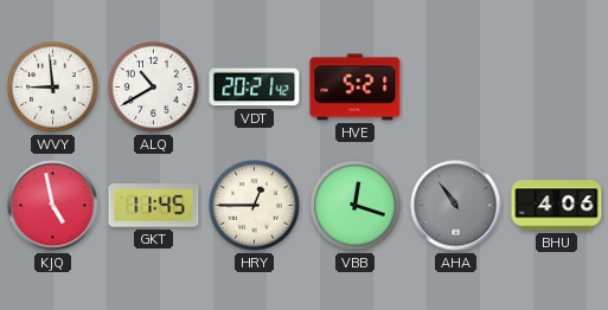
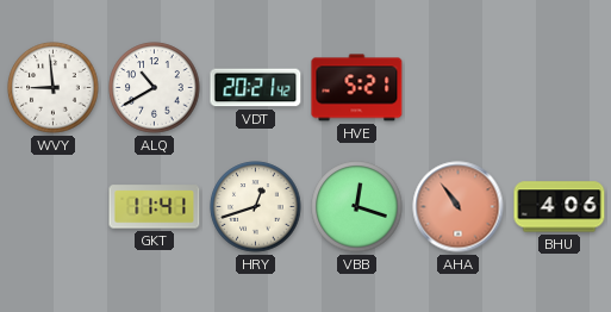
KJQ: 4:58 -> none
GKT: 11:45 -> 11:41
HRY: 12:45 -> 12:42
AHA dial: grey -> salmon
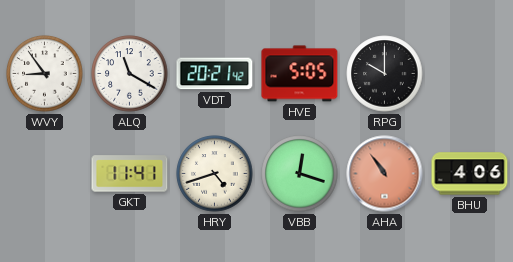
WVY: 8:59 -> 8:54
ALQ: 10:40 -> 11:20
HVE: 5:21 -> 5:05
RPG: none -> 10:00
HRY: 12:42 -> 4:42
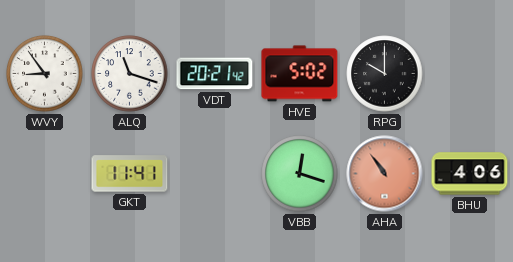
ALQ: 11:20 -> 11:18
HVE: 5:05 -> 5:02
HRY: 4:42 -> none
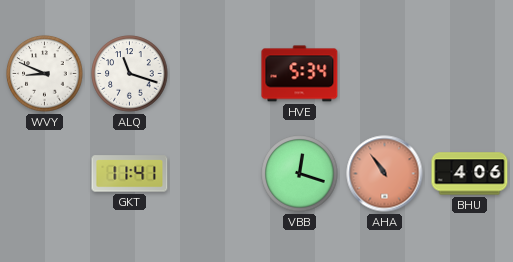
WVY: 8:54 -> 8:49
VDT: 20:21 -> none
HVE: 5:02 -> 5:34
RPG: 10:00 -> none
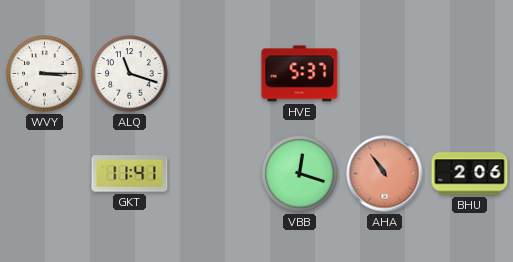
WVY: 8:49 -> 3:15
HVE: 5:34 -> 5:37
BHU: 4:06 -> 2:06
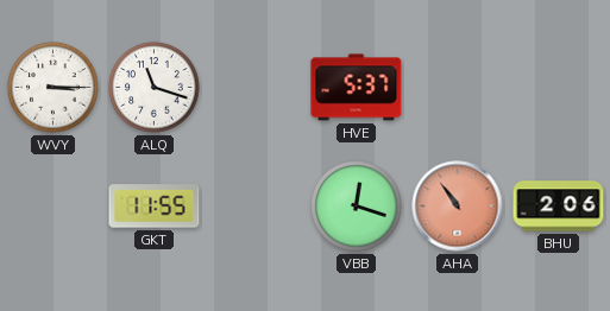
GKT: 11:41 -> 11:55
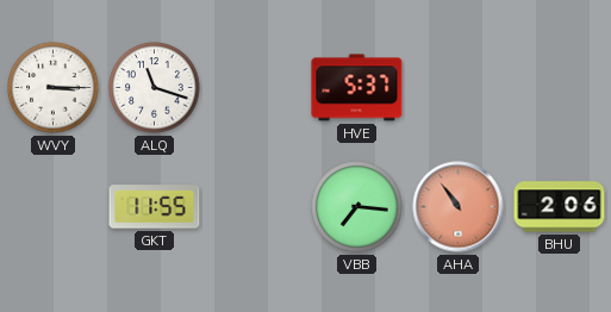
VBB: 12:18 -> 7:16
